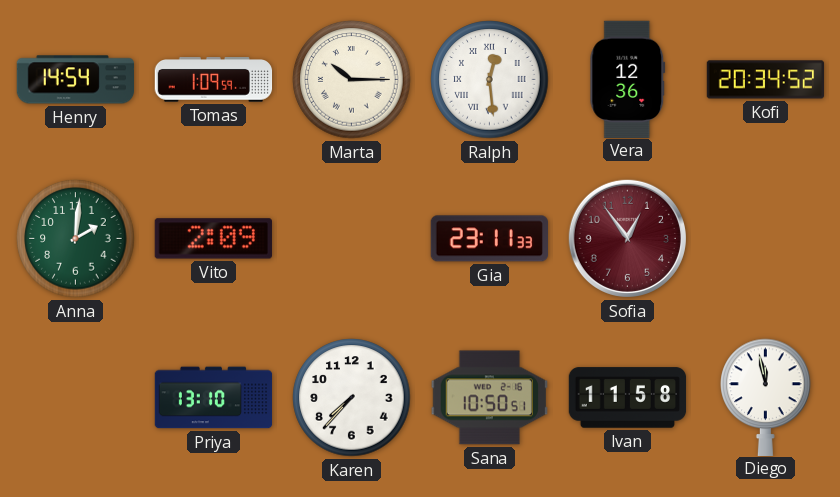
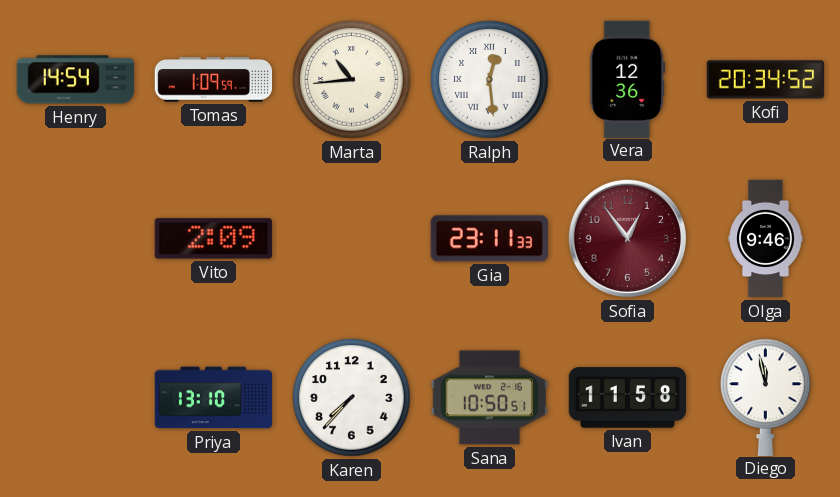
Marta: 10:15 -> 10:44
Anna: 2:01 -> none
Olga: none -> 9:46
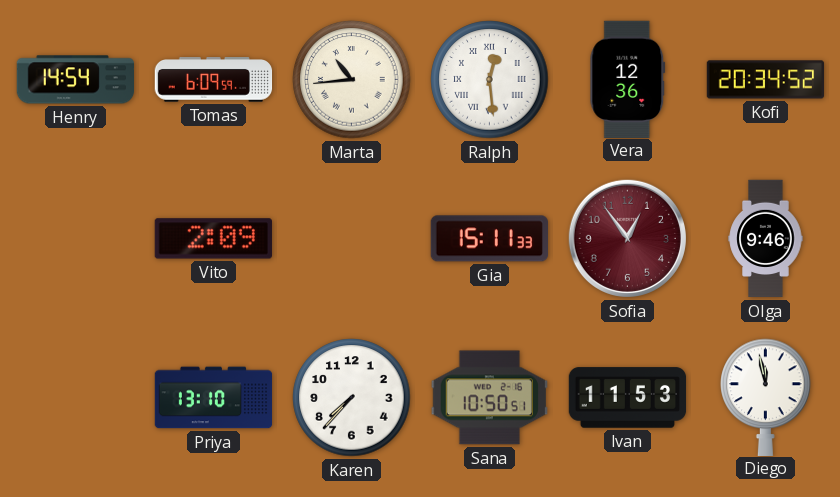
Tomas: 1:09 -> 6:09
Gia: 23:11 -> 15:11
Ivan: 11:58 -> 11:53
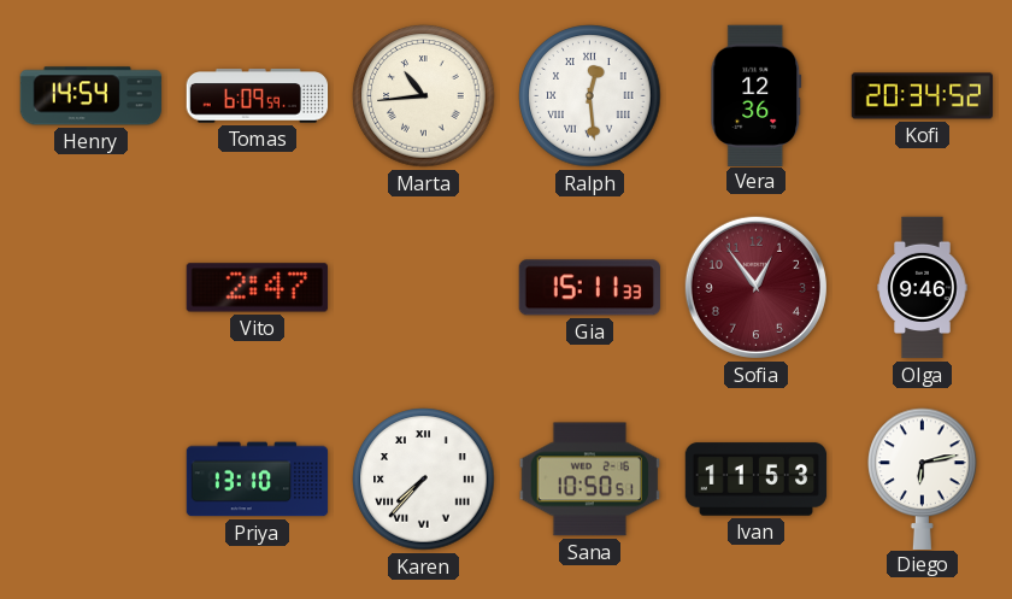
Vito: 2:09 -> 2:47
Karen numerals: Arabic -> Roman
Diego: 11:58 -> 6:13
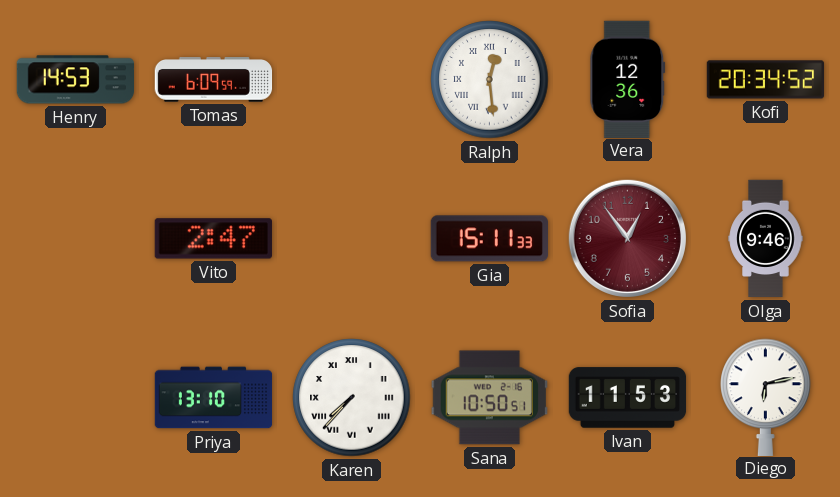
Henry: 14:54 -> 14:53
Marta: 10:44 -> none
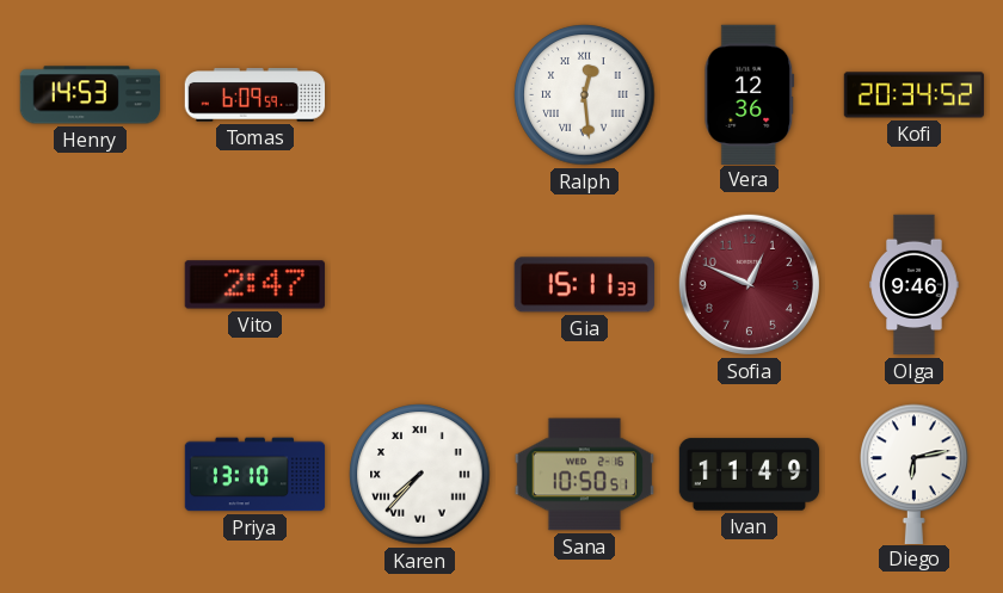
Sofia: 12:54 -> 12:49
Ivan: 11:53 -> 11:49
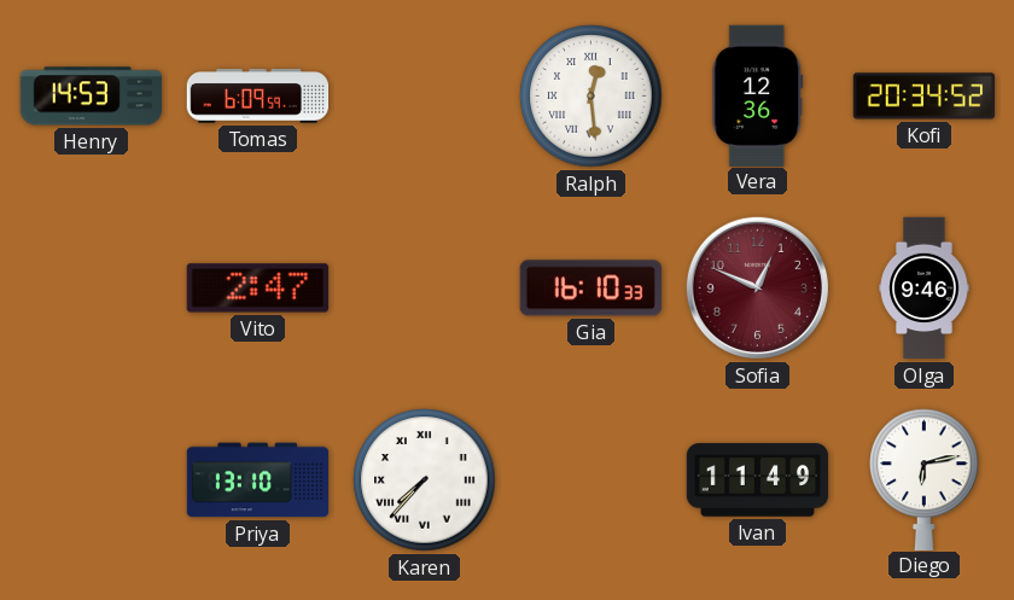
Gia: 15:11 -> 16:10
Sana: 10:50 -> none
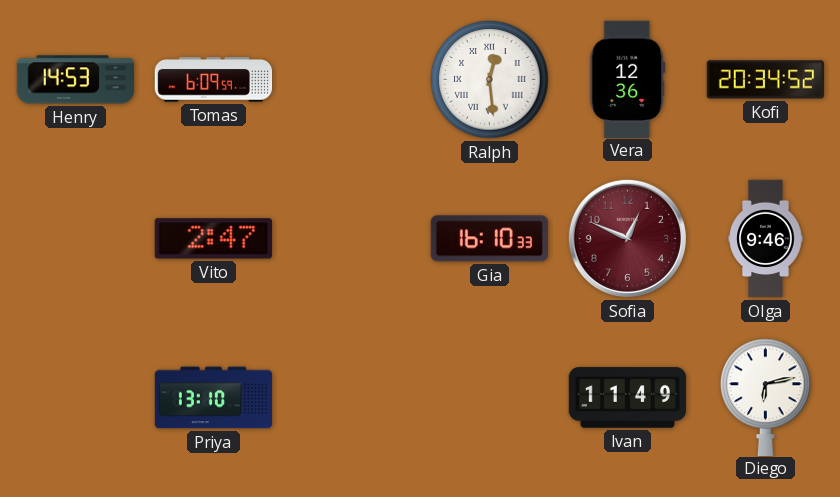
Karen: 7:37 -> none
